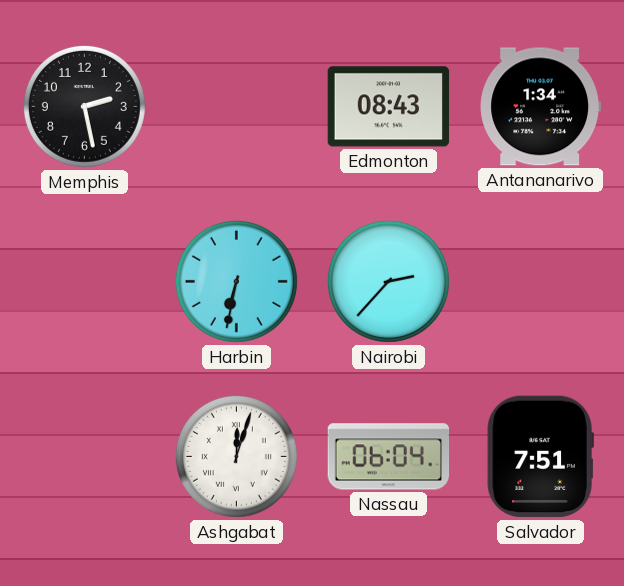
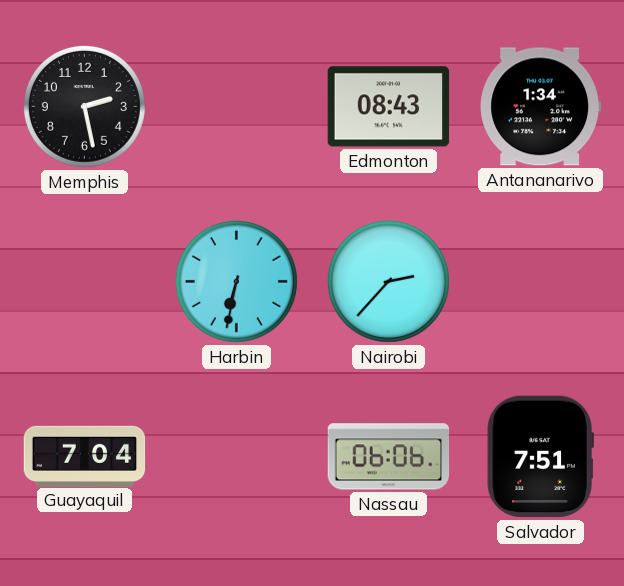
Guayaquil: none -> 7:04
Ashgabat: 12:03 -> none
Nassau: 06:04 -> 06:06
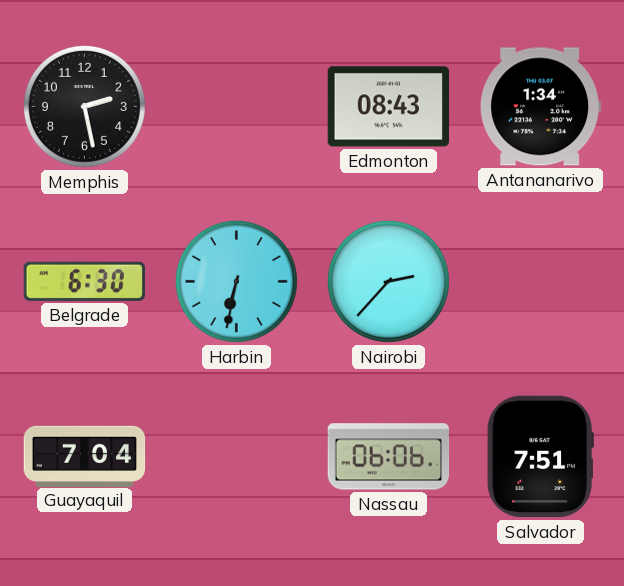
Belgrade: none -> 6:30
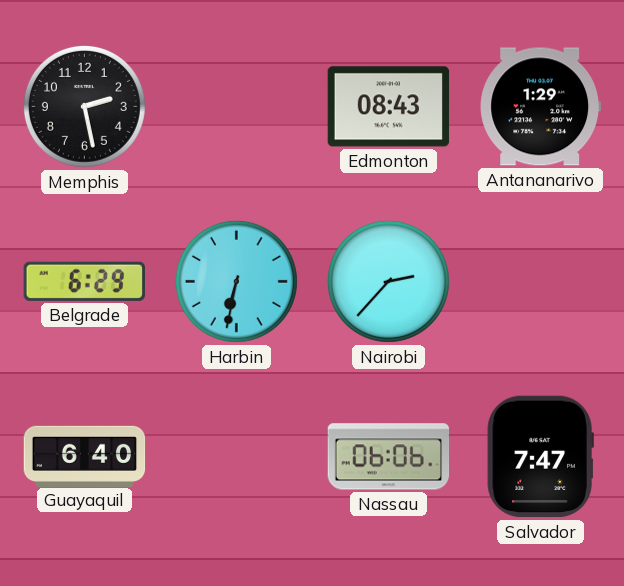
Antananarivo: 1:34 -> 1:29
Belgrade: 6:30 -> 6:29
Guayaquil: 7:04 -> 6:40
Salvador: 7:51 -> 7:47
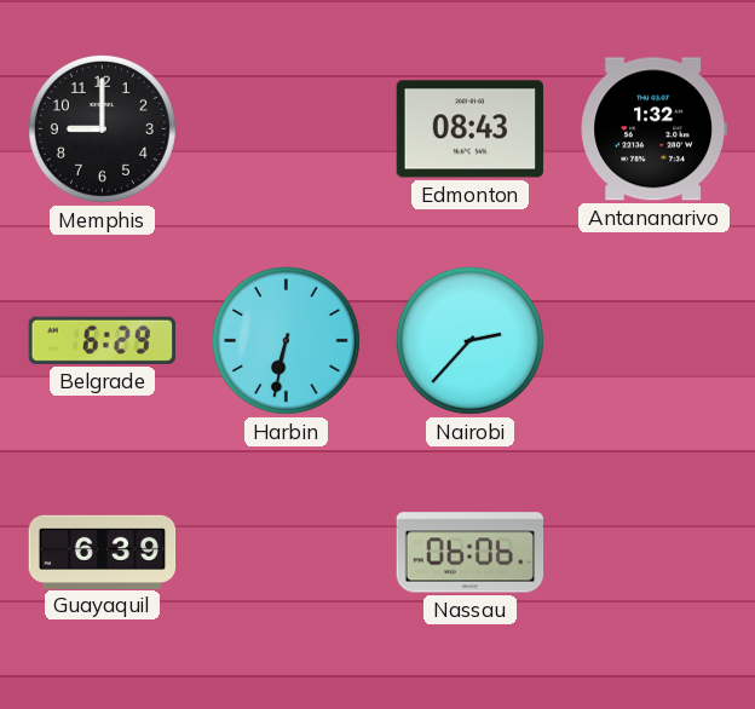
Memphis: 2:28 -> 9:00
Antananarivo: 1:29 -> 1:32
Guayaquil: 6:40 -> 6:39
Salvador: 7:47 -> none
